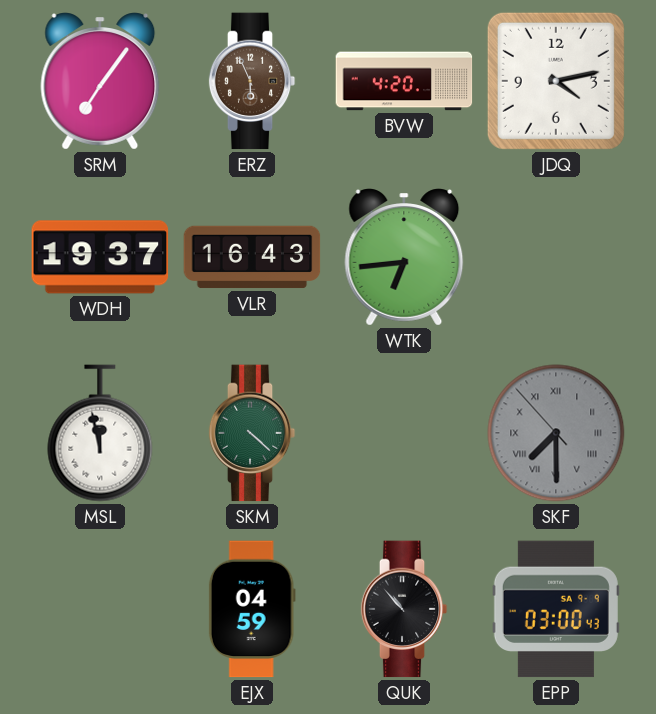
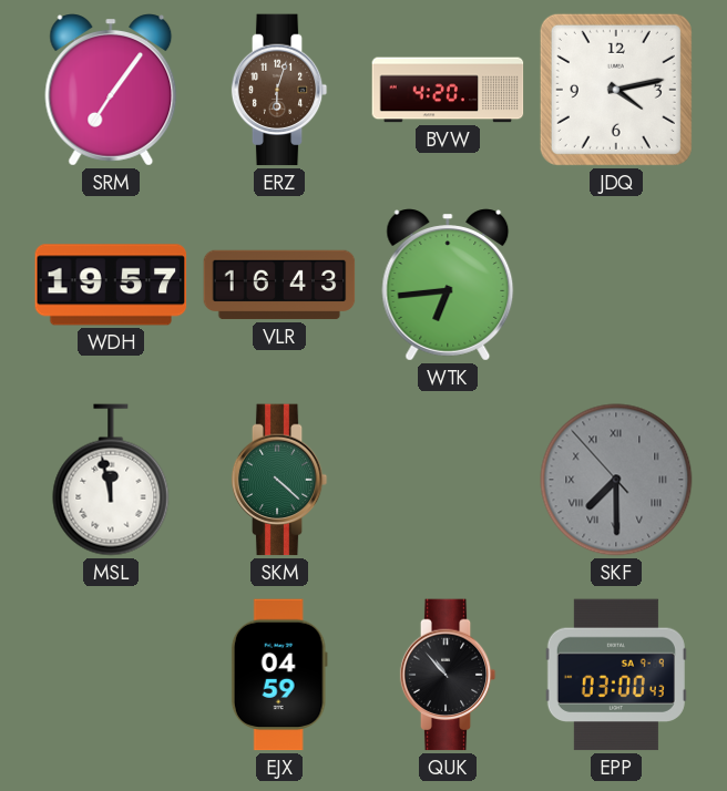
ERZ: 5:56 -> 6:03
WDH: 19:37 -> 19:57
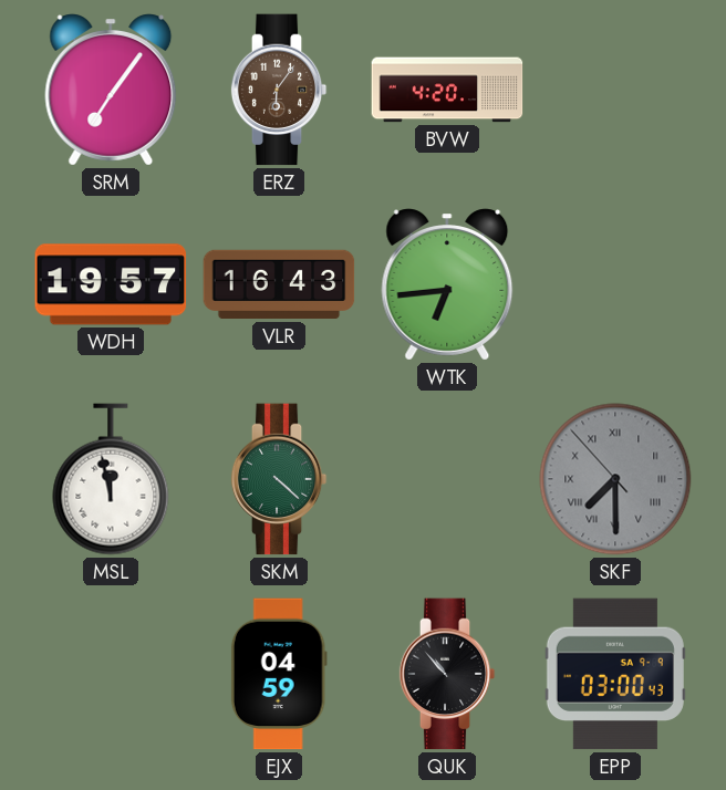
ERZ: 6:03 -> 6:06
JDQ: 4:13 -> none
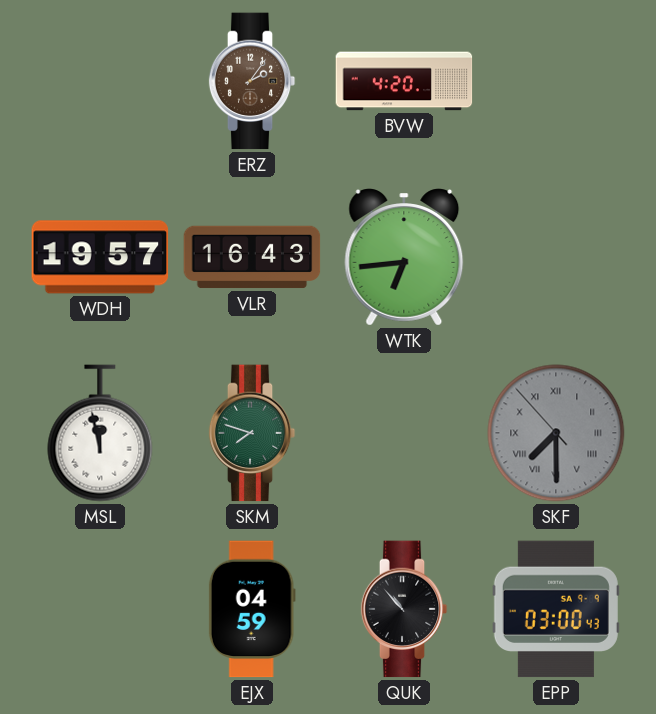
SRM: 7:06 -> none
ERZ: 6:06 -> 2:06
SKM: 4:22 -> 7:48
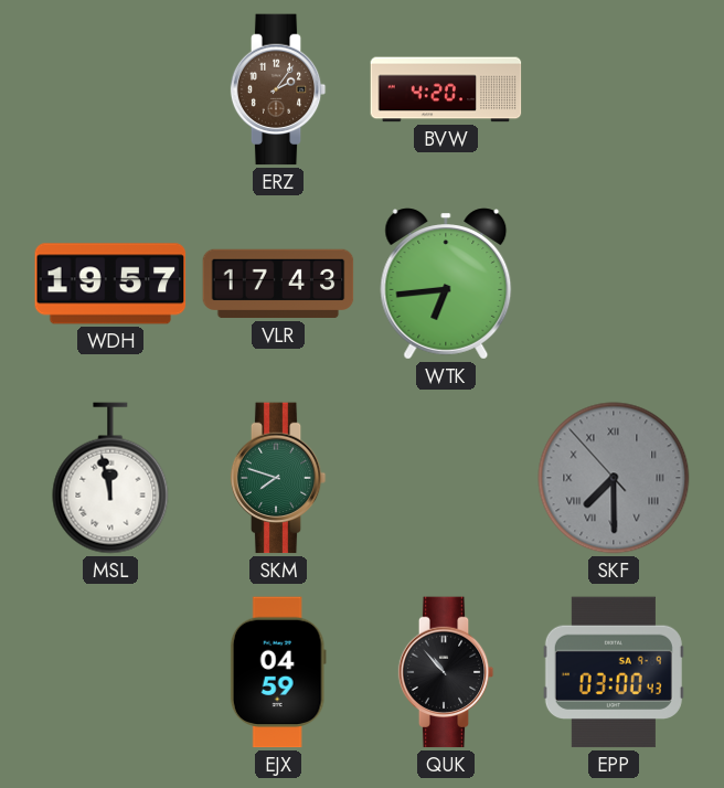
VLR: 16:43 -> 17:43
